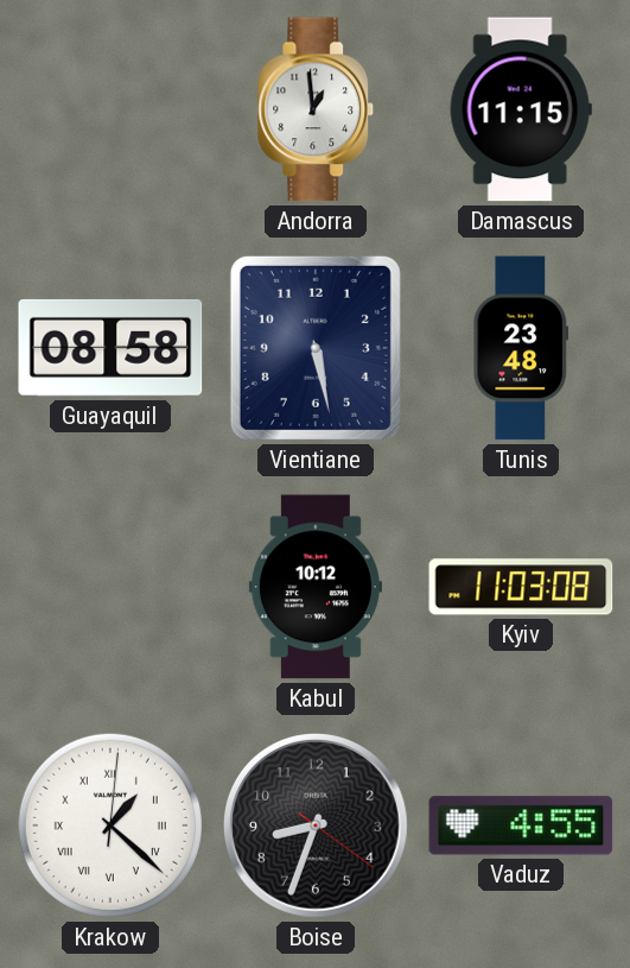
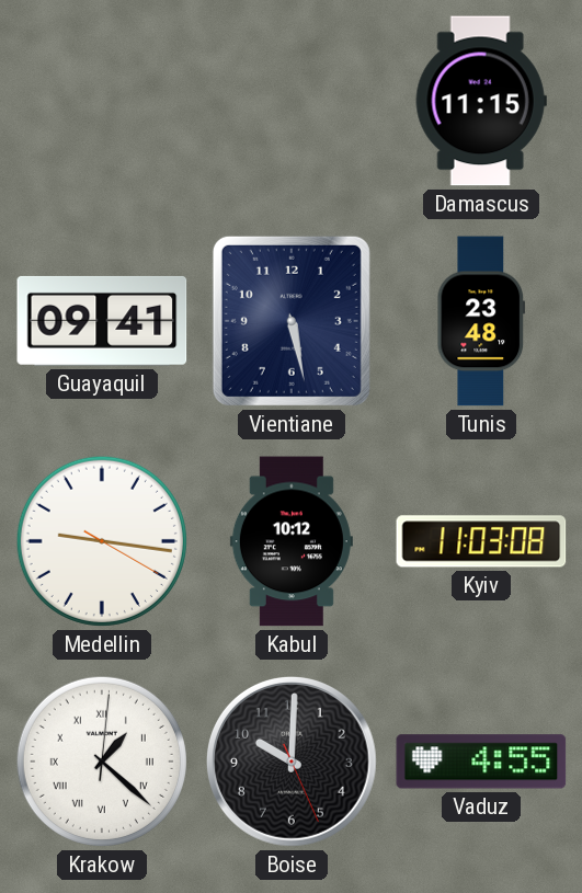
Andorra: 12:59 -> none
Guayaquil: 08:58 -> 09:41
Medellin: none -> 9:16
Boise: 8:33 -> 10:00
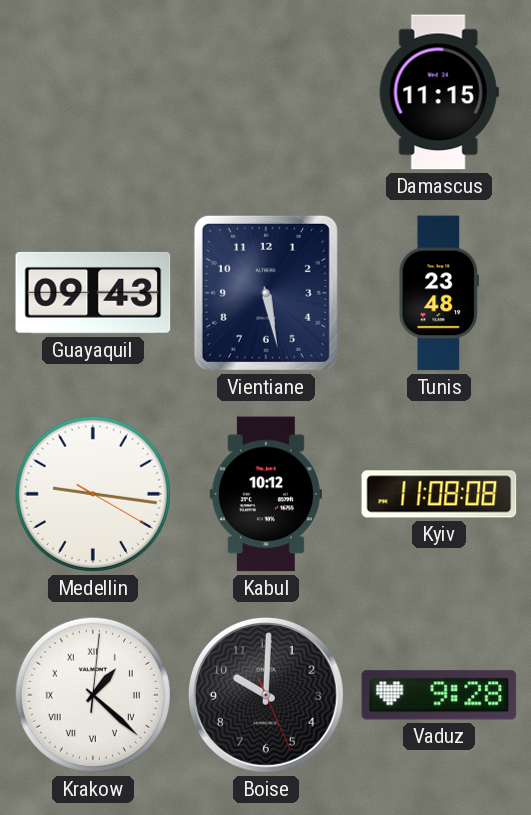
Guayaquil: 09:41 -> 09:43
Kyiv: 11:03 -> 11:08
Vaduz: 4:55 -> 9:28
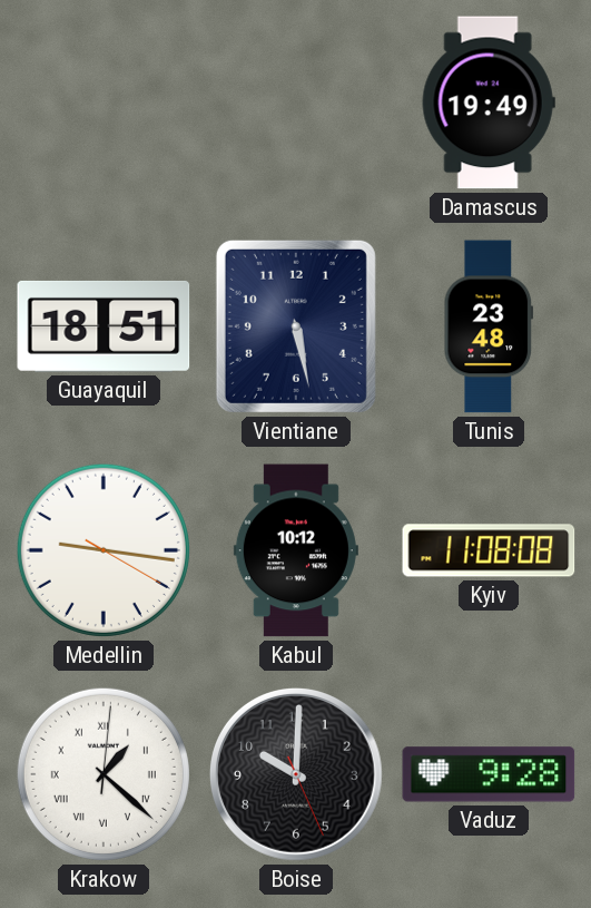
Damascus: 11:15 -> 19:49
Guayaquil: 09:43 -> 18:51
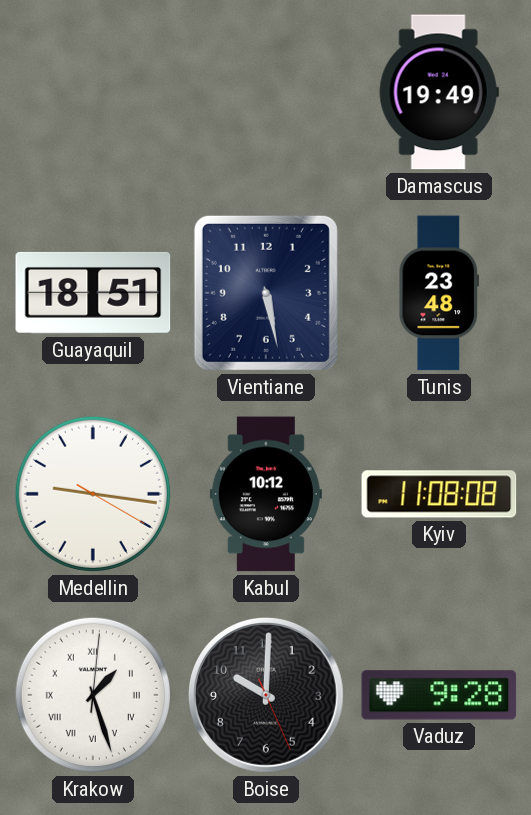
Krakow: 1:22 -> 1:27
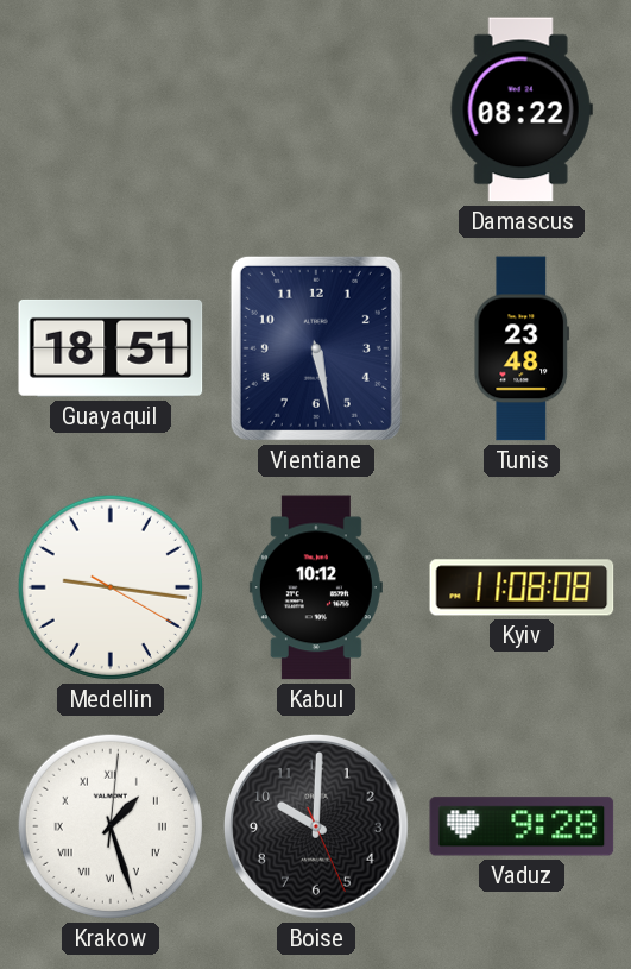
Damascus: 19:49 -> 08:22
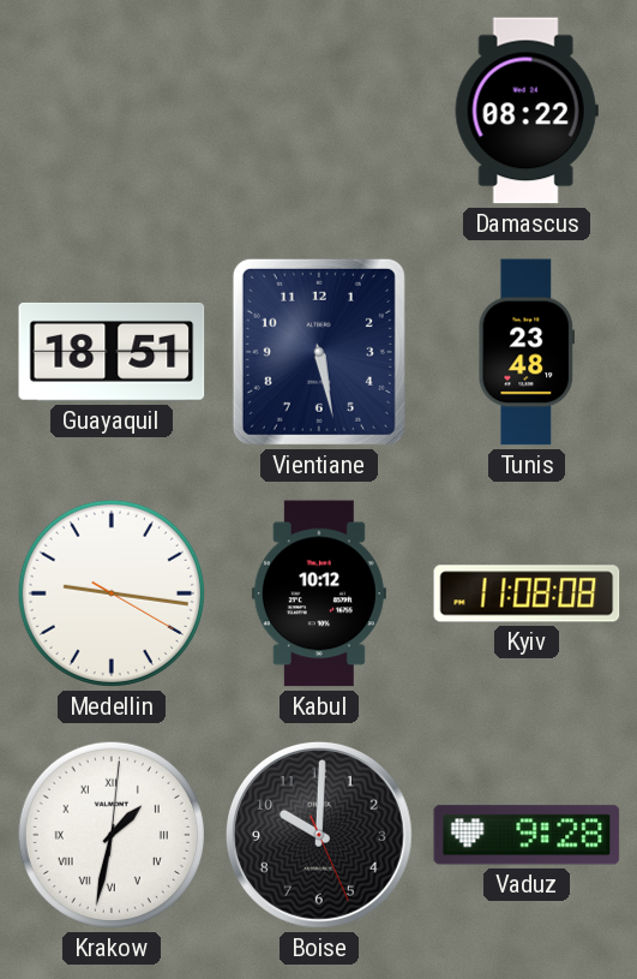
Krakow: 1:27 -> 1:32
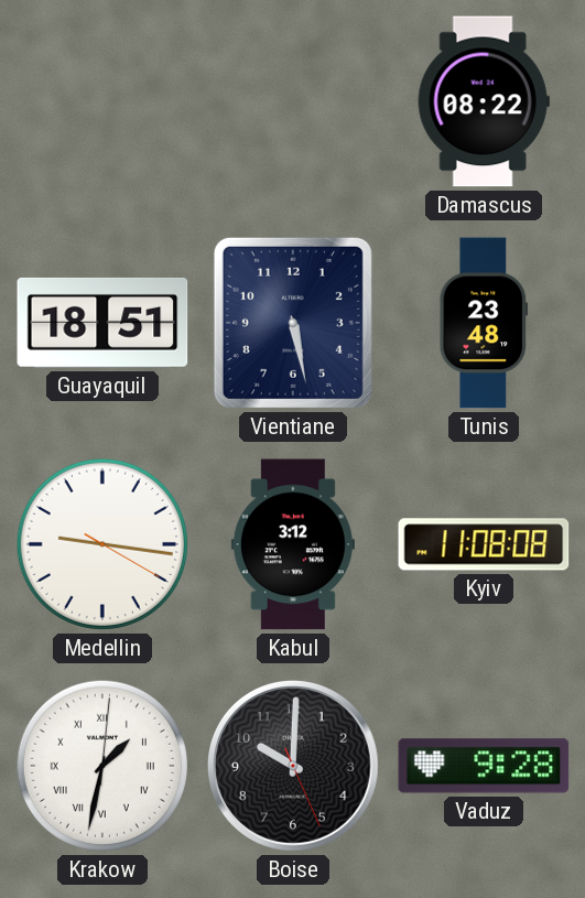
Kabul: 10:12 -> 3:12
